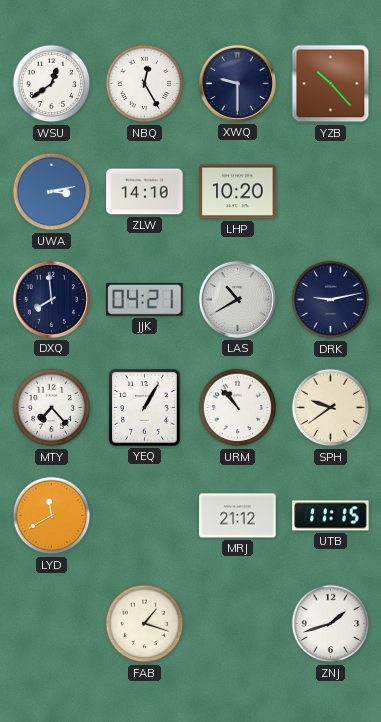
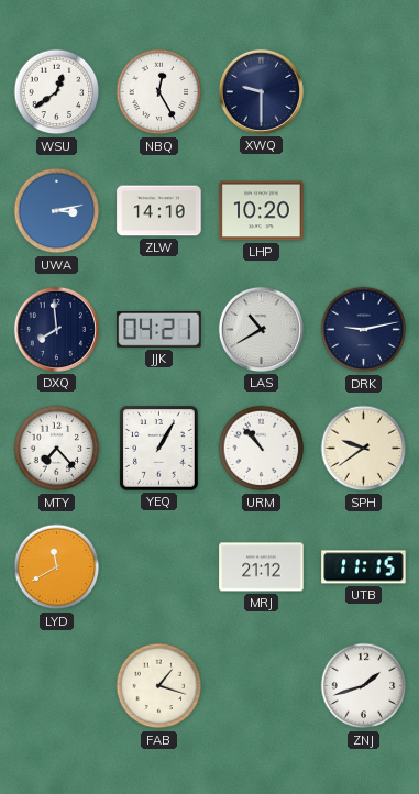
YZB: 10:23 -> none
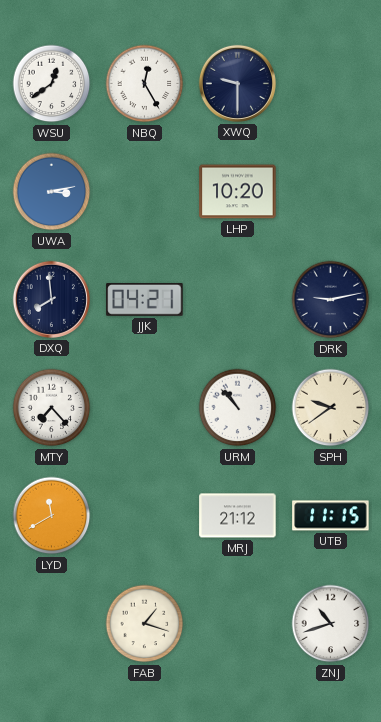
ZLW: 14:10 -> none
LAS: 10:40 -> none
YEQ: 1:05 -> none
ZNJ: 1:42 -> 10:42
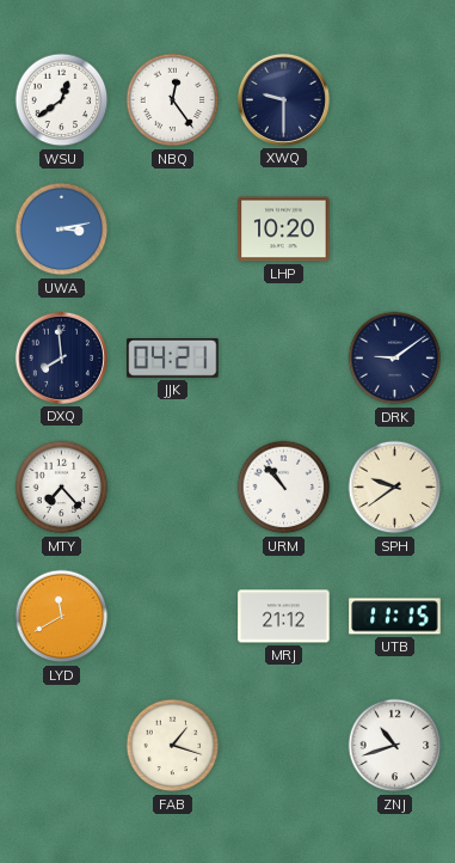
NBQ: 12:25 -> 12:24
DRK: 9:13 -> 9:09
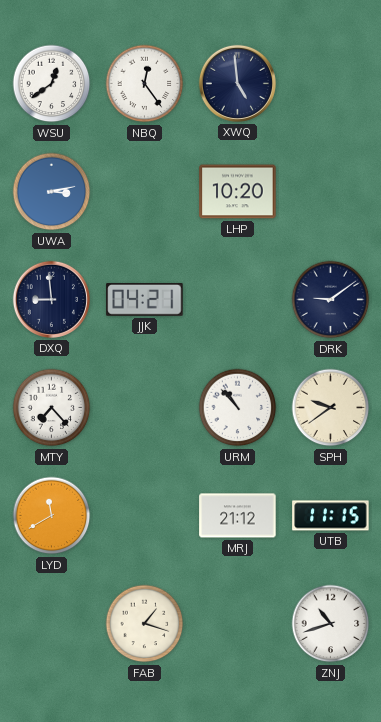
XWQ: 9:30 -> 4:59
DXQ: 7:59 -> 8:59
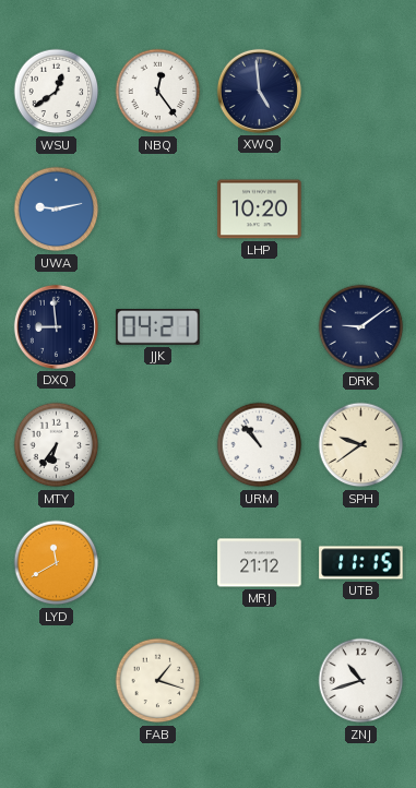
UWA: 3:13 -> 9:13
MTY: 7:23 -> 6:36
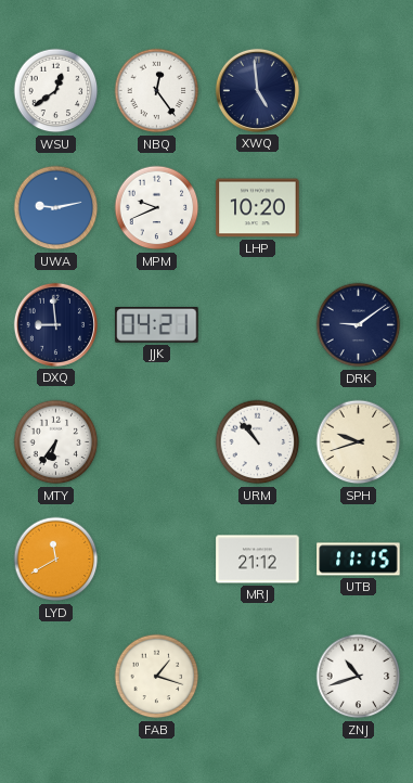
MPM: none -> 9:41
SPH: 9:39 -> 9:42
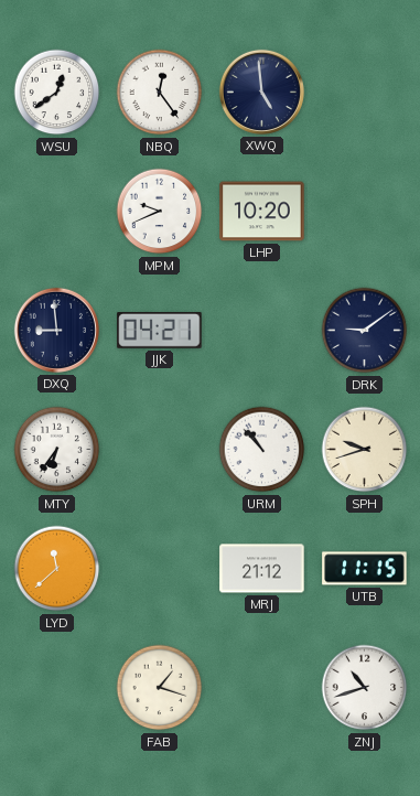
UWA: 9:13 -> none
LYD: 11:40 -> 11:38
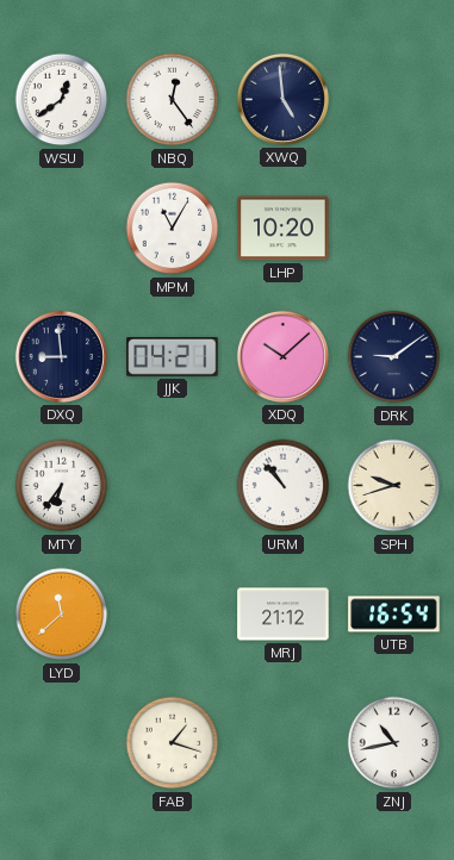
MPM: 9:41 -> 11:05
XDQ: none -> 10:08
UTB: 11:15 -> 16:54
ZNJ: 10:42 -> 10:43
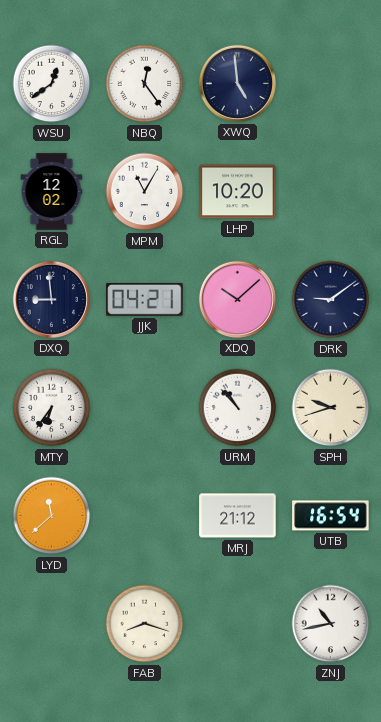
RGL: none -> 12:02
FAB: 1:18 -> 8:18
